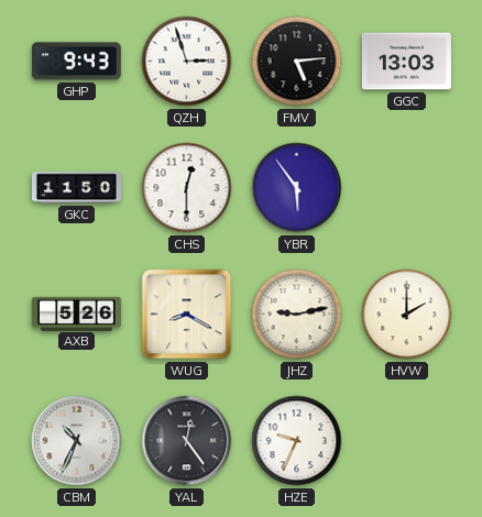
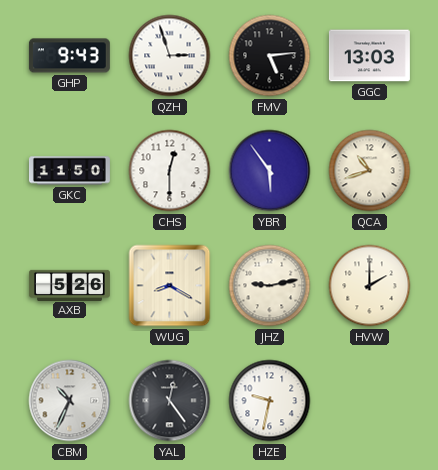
QCA: none -> 10:42
HZE: 9:34 -> 9:32
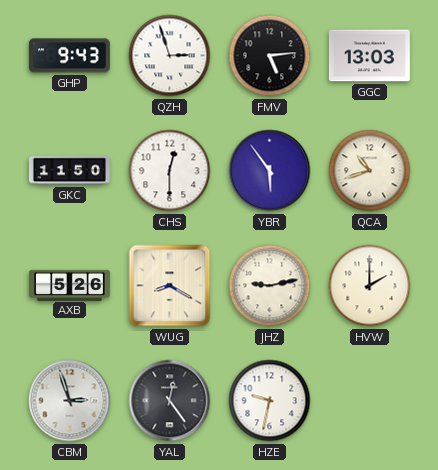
CBM: 10:34 -> 2:57
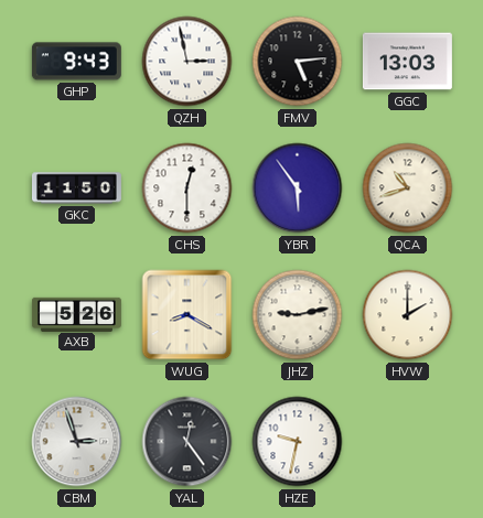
QZH: 2:57 -> 2:58
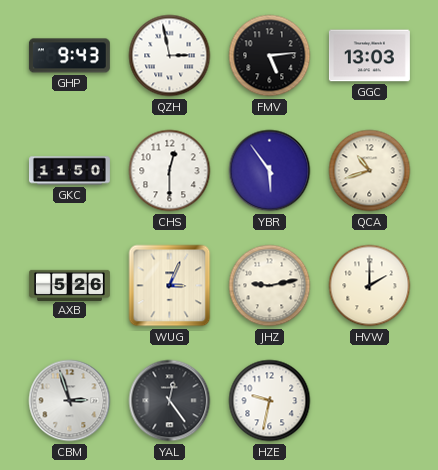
WUG: 8:20 -> 3:04
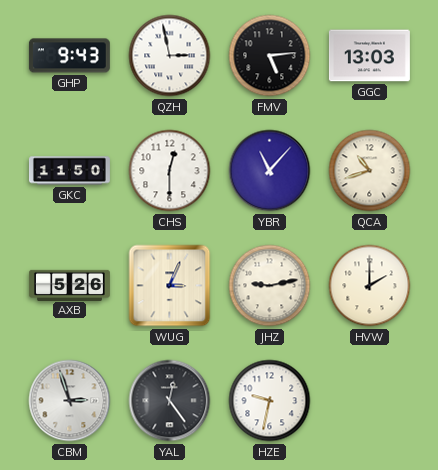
YBR: 5:54 -> 11:07
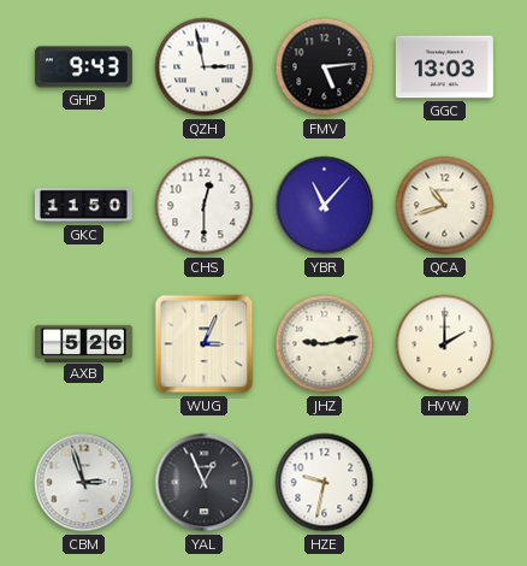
YAL: 12:24 -> 12:56
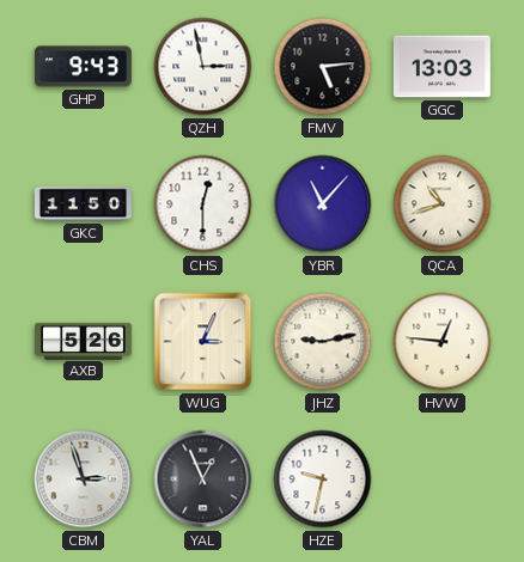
HVW: 2:00 -> 12:46
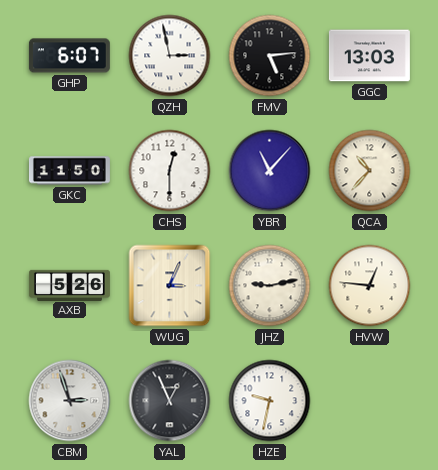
GHP: 9:43 -> 6:07
QCA: 10:42 -> 10:37
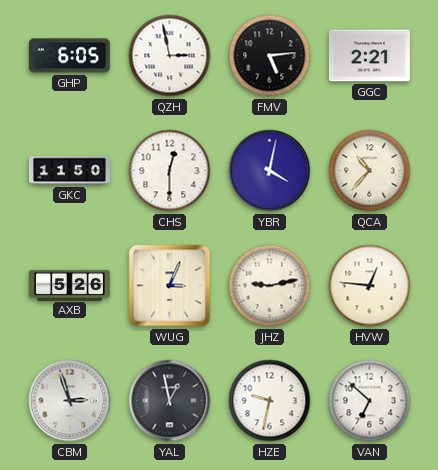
GHP: 6:07 -> 6:05
GGC: 13:03 -> 2:21
YBR: 11:07 -> 4:02
YAL: 12:56 -> 12:58
VAN: none -> 6:52
